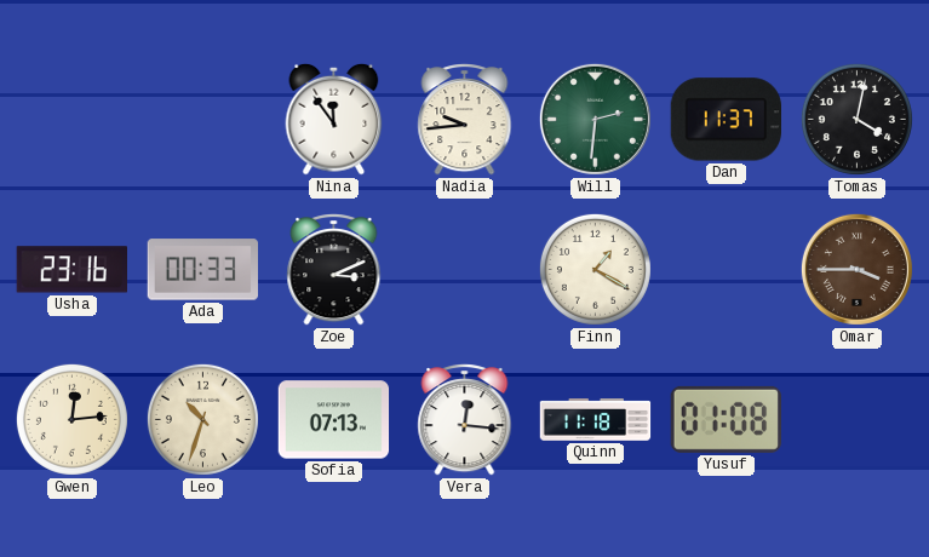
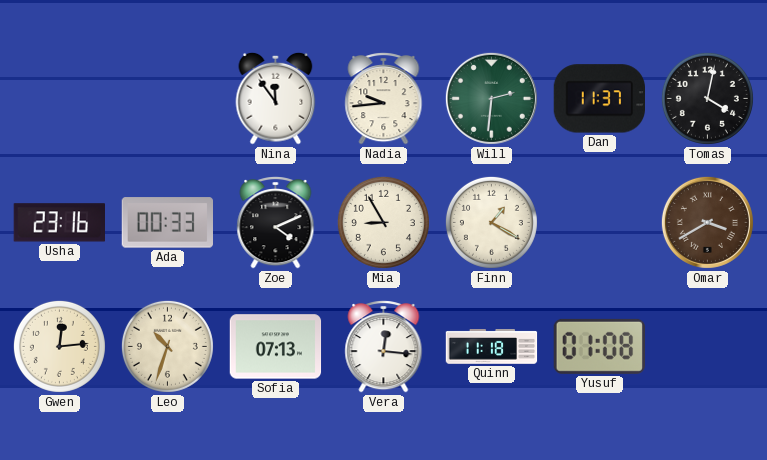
Zoe: 3:11 -> 4:11
Mia: none -> 8:55
Omar: 3:45 -> 3:40
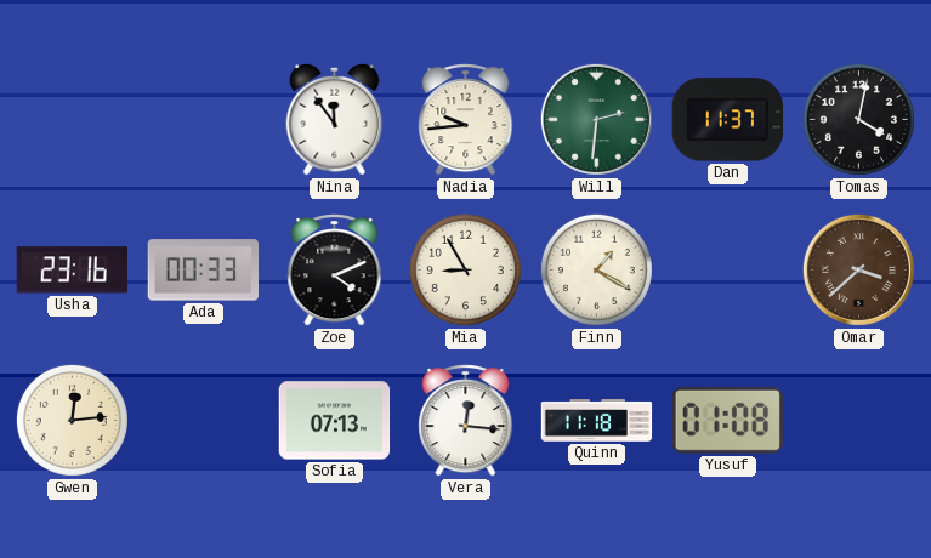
Omar: 3:40 -> 3:38
Leo: 10:33 -> none
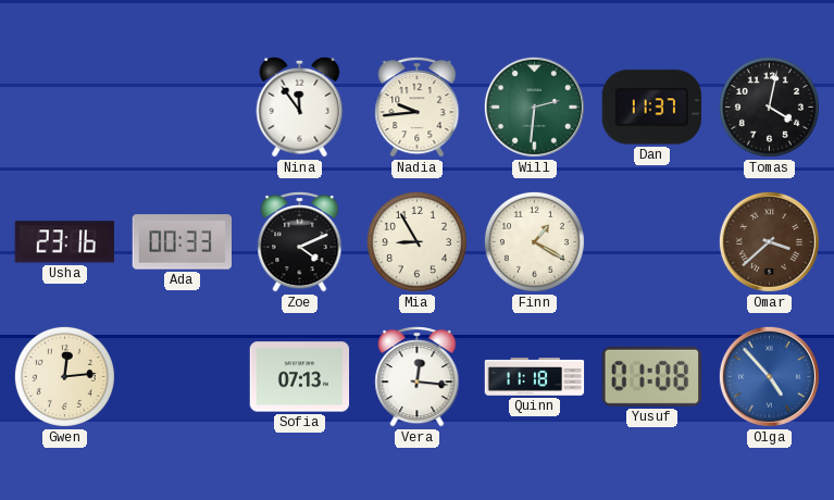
Olga: none -> 4:53
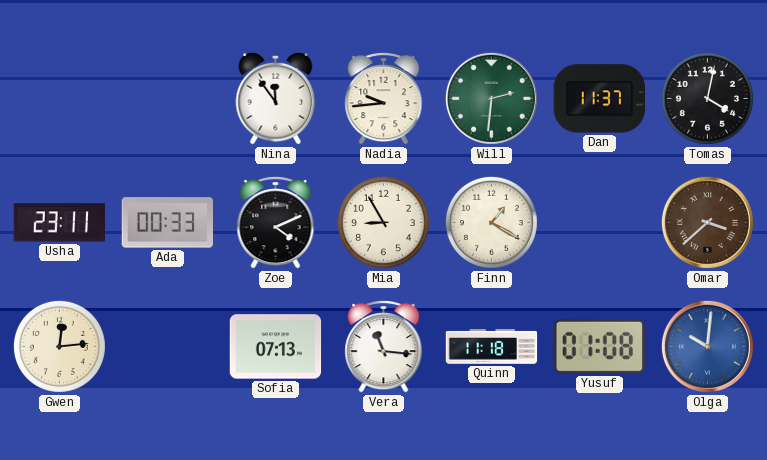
Usha: 23:16 -> 23:11
Vera: 12:16 -> 11:16
Olga: 4:53 -> 10:01
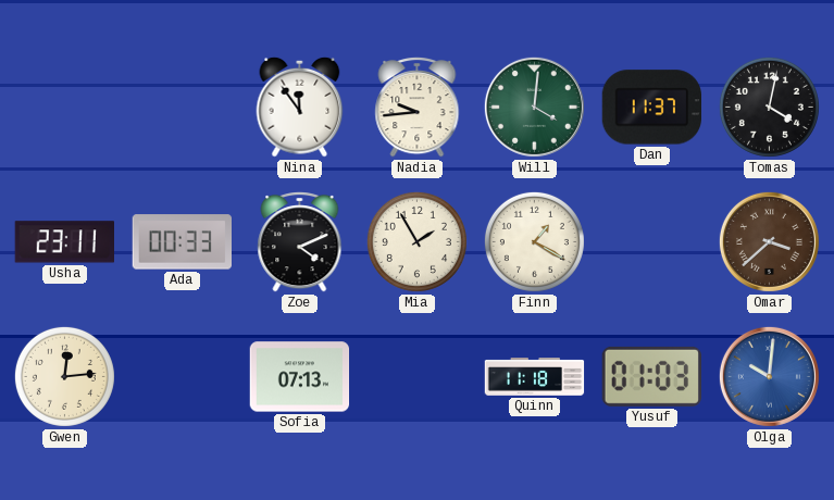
Will: 2:31 -> 4:01
Mia: 8:55 -> 1:55
Vera: 11:16 -> none
Yusuf: 01:08 -> 01:03
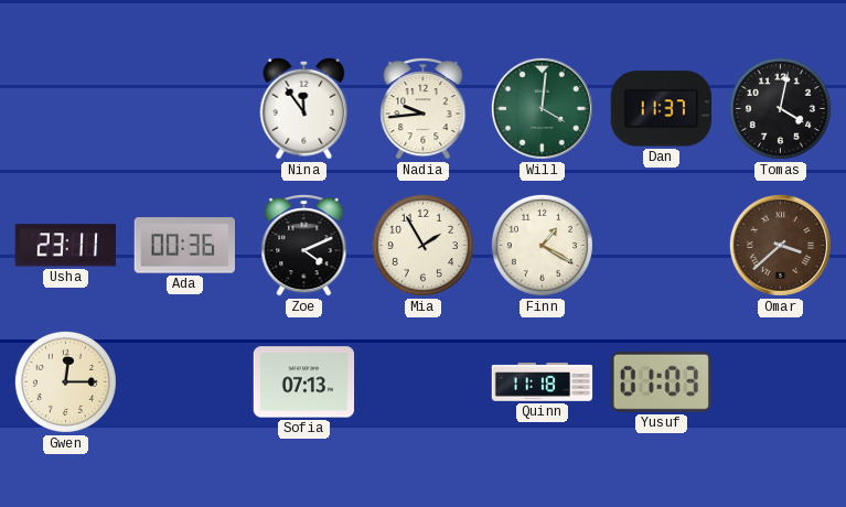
Ada: 00:33 -> 00:36
Gwen: 12:14 -> 12:15
Olga: 10:01 -> none
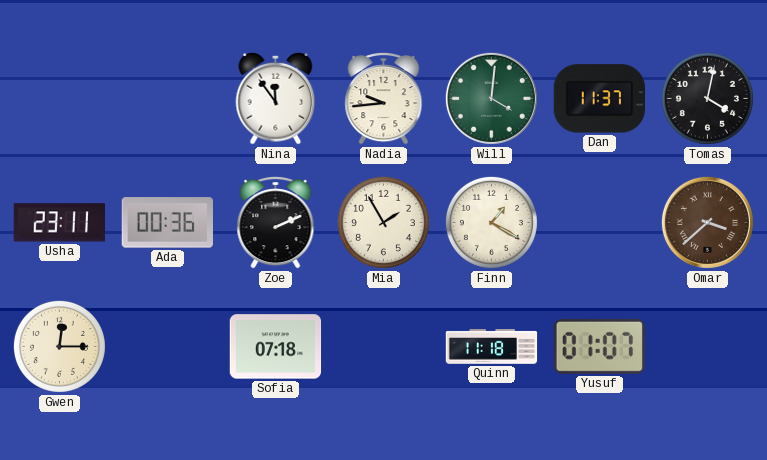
Zoe: 4:11 -> 2:11
Sofia: 07:13 -> 07:18
Yusuf: 01:03 -> 01:07
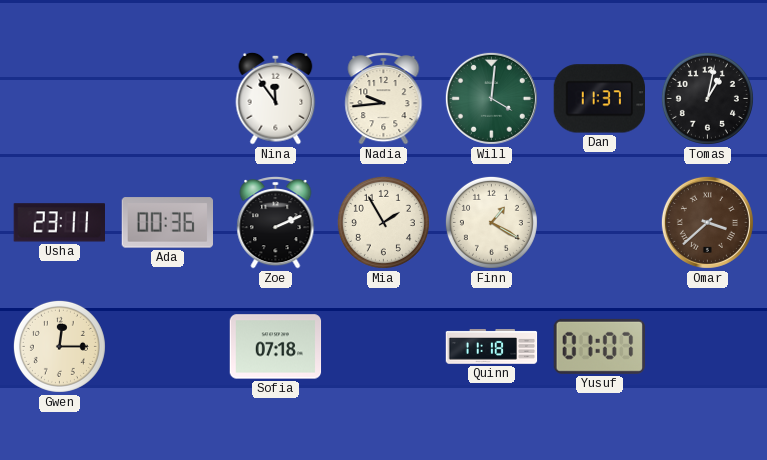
Tomas: 4:02 -> 1:02
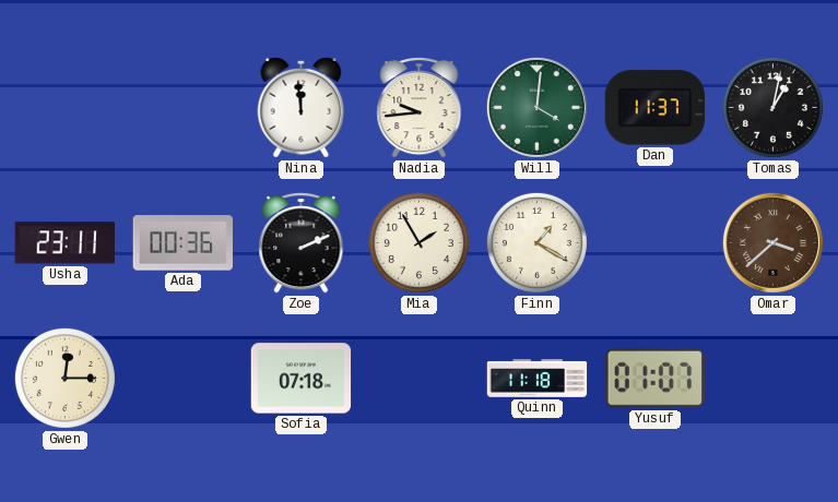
Nina: 11:54 -> 11:59
